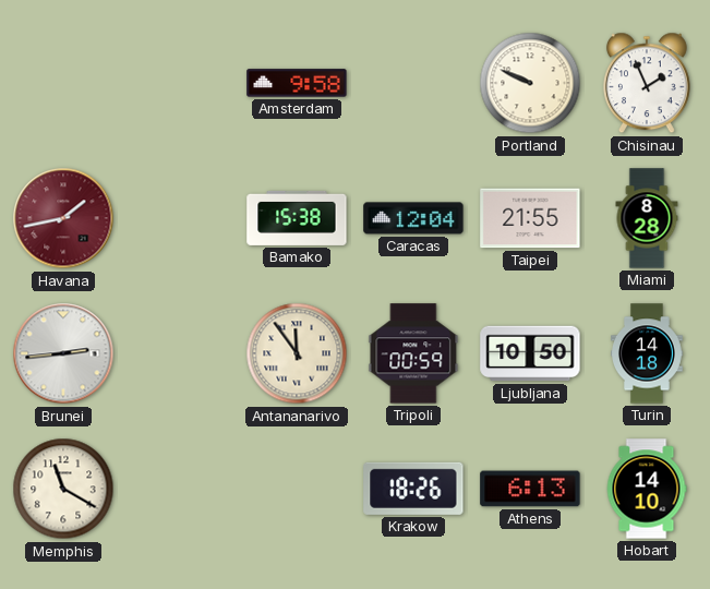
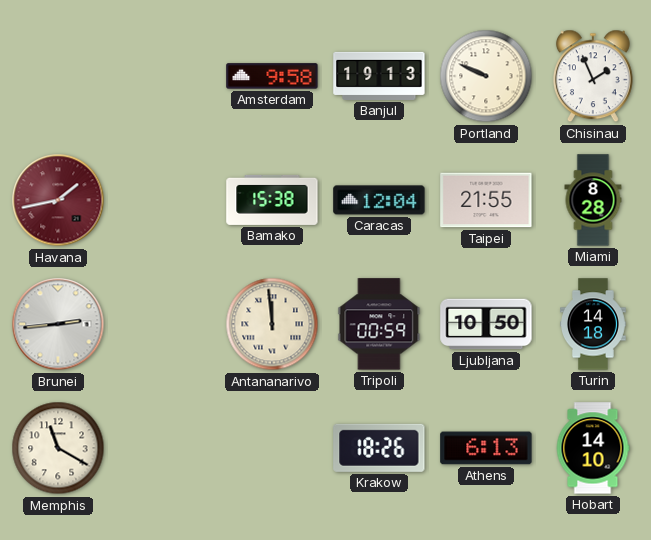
Banjul: none -> 19:13
Antananarivo: 11:54 -> 11:59
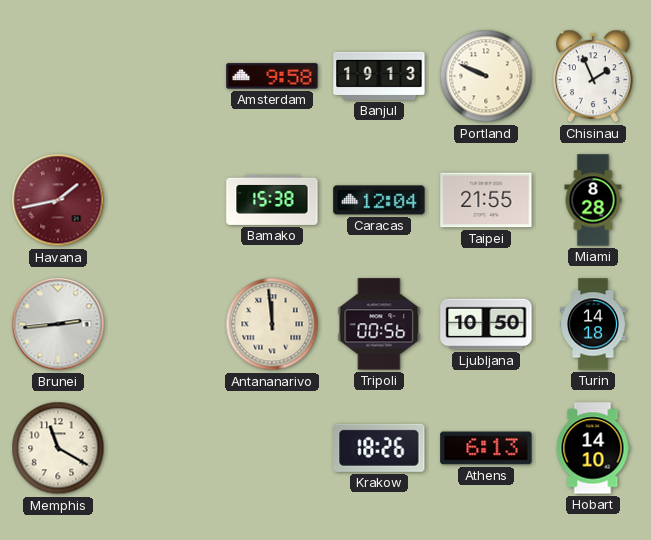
Tripoli: 00:59 -> 00:56
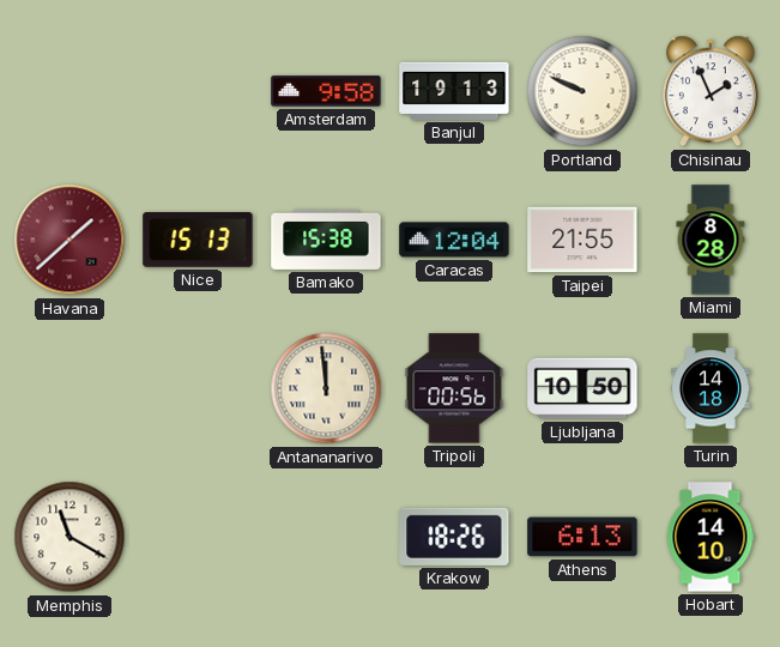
Havana: 1:43 -> 1:38
Nice: none -> 15:13
Brunei: 2:44 -> none
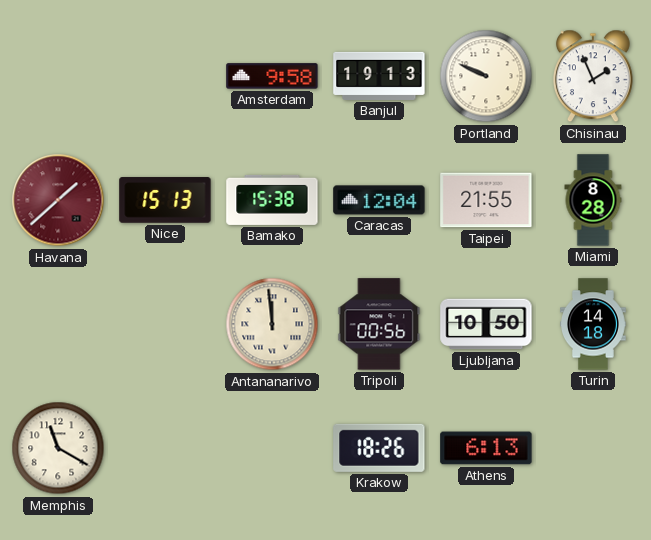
Hobart: 14:10 -> none
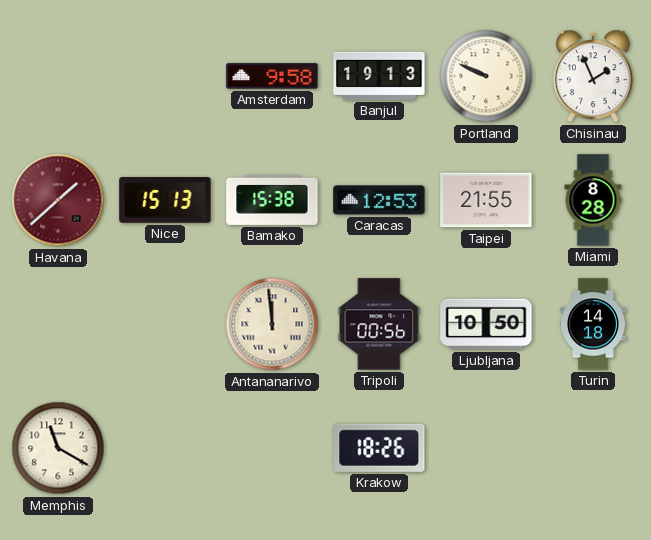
Caracas: 12:04 -> 12:53
Athens: 6:13 -> none
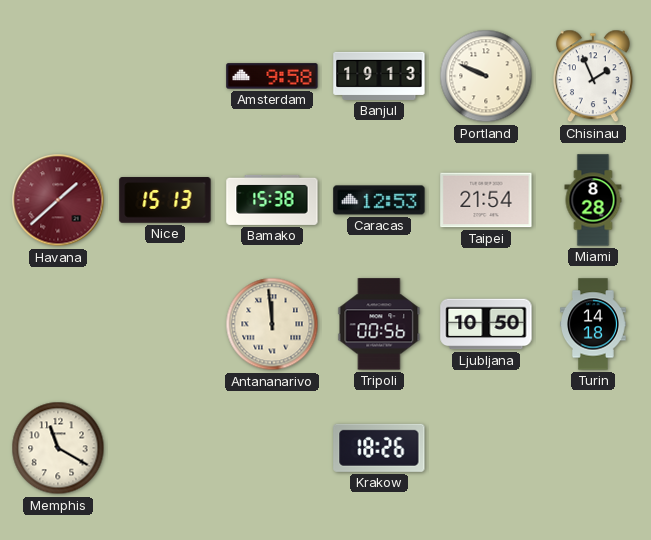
Taipei: 21:55 -> 21:54
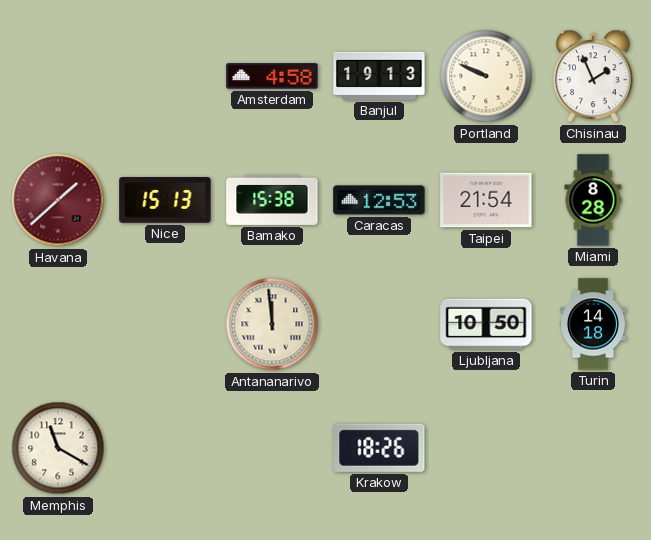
Amsterdam: 9:58 -> 4:58
Tripoli: 00:56 -> none
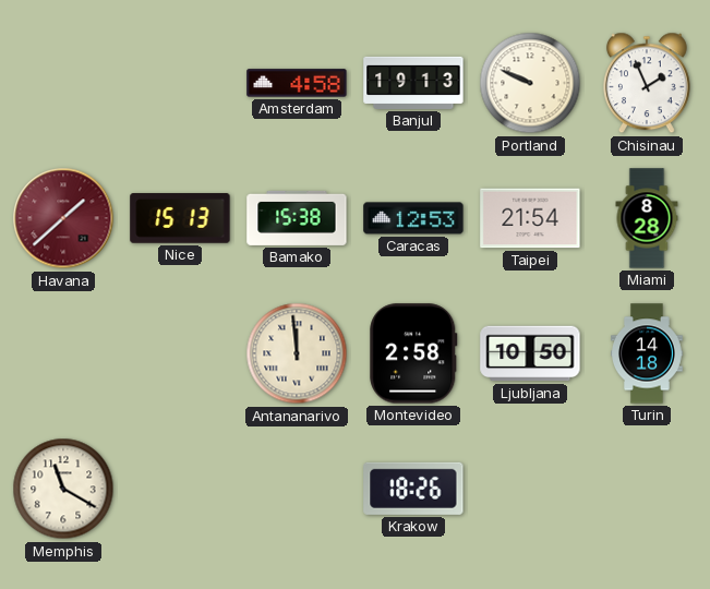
Montevideo: none -> 2:58
